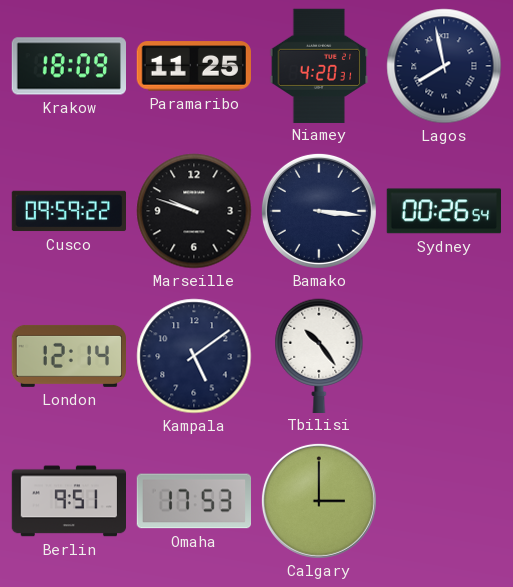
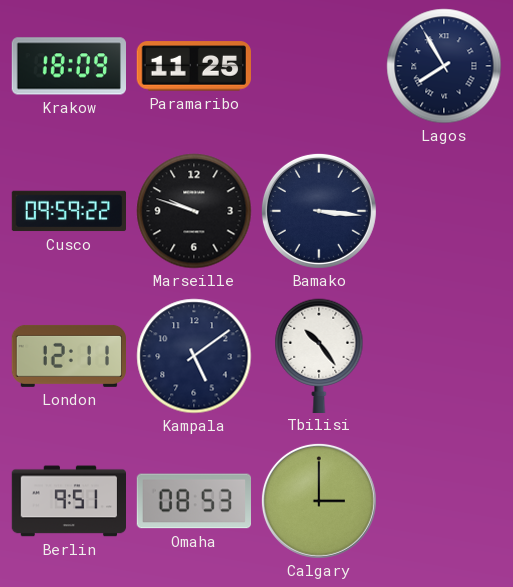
Niamey: 4:20 -> none
Lagos: 7:58 -> 7:55
Sydney: 00:26 -> none
London: 12:14 -> 12:11
Omaha: 17:53 -> 08:53
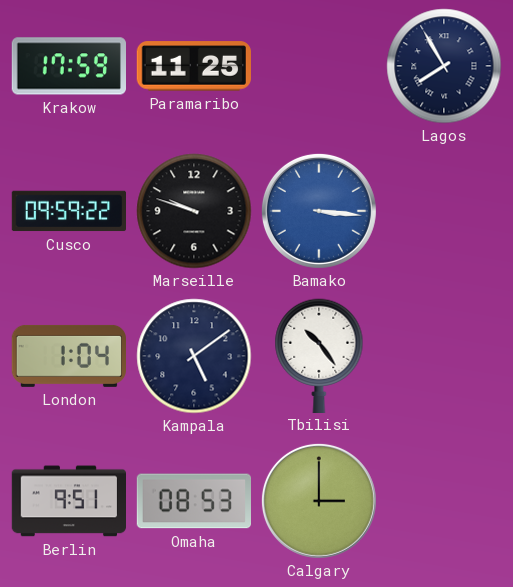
Krakow: 18:09 -> 17:59
Bamako dial: navy -> blue
London: 12:11 -> 1:04
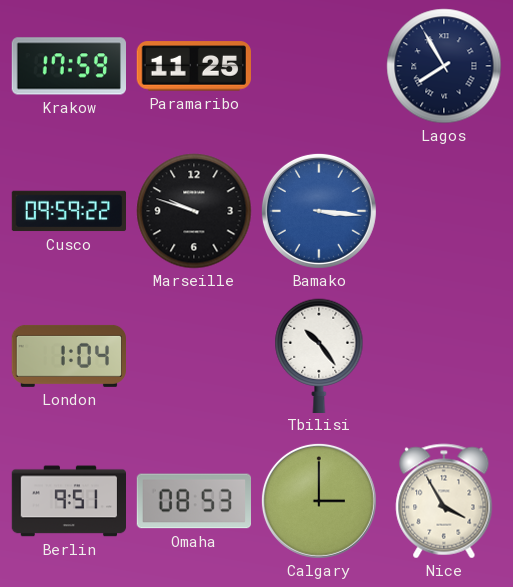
Kampala: 5:09 -> none
Nice: none -> 3:55
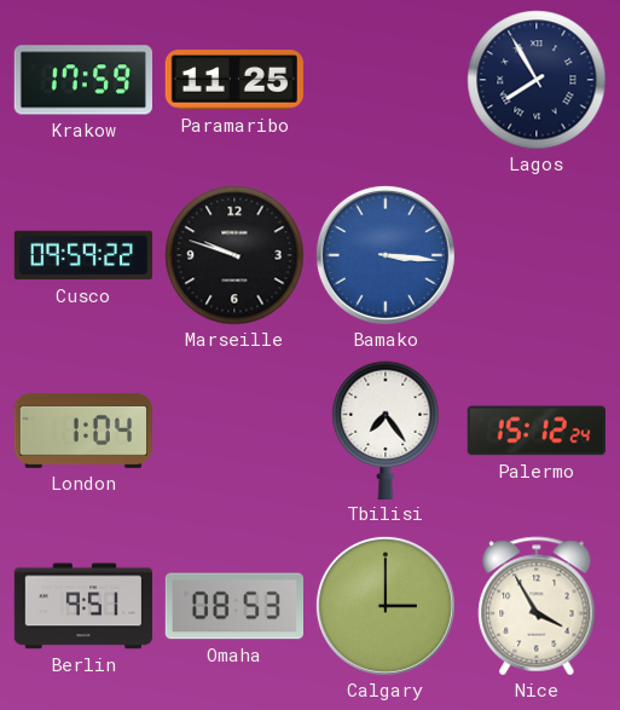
Tbilisi: 10:24 -> 7:24
Palermo: none -> 15:12
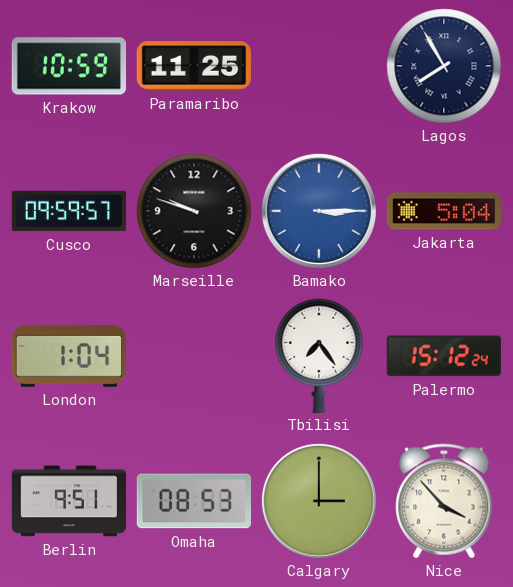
Krakow: 17:59 -> 10:59
Cusco: 09:59:22 -> 09:59:57
Bamako: 3:16 -> 3:15
Jakarta: none -> 5:04
Nice: 3:55 -> 3:53
